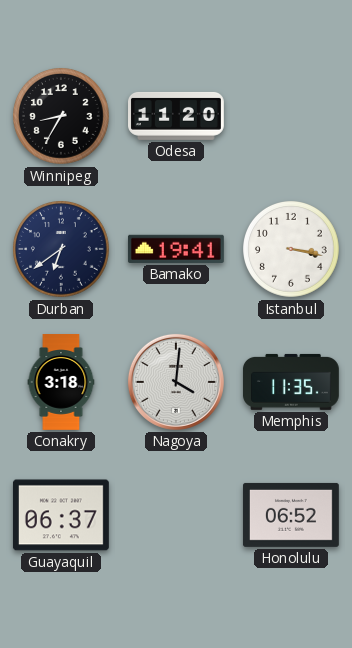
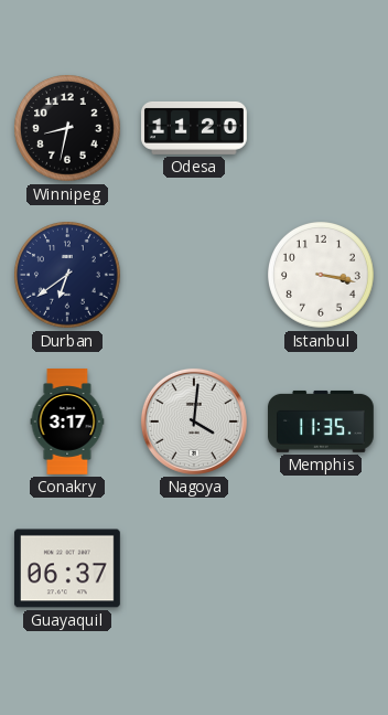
Winnipeg: 8:35 -> 8:32
Bamako: 19:41 -> none
Conakry: 3:18 -> 3:17
Honolulu: 06:52 -> none
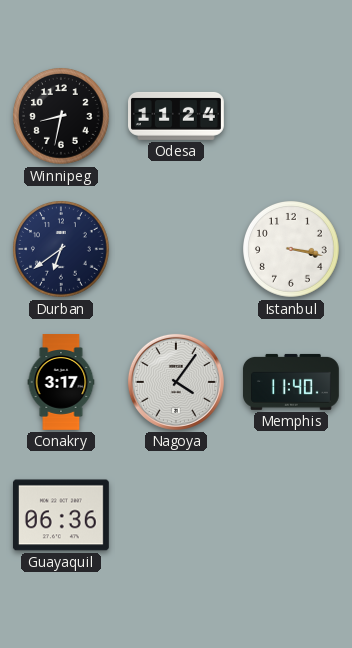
Odesa: 11:20 -> 11:24
Nagoya: 4:01 -> 4:06
Memphis: 11:35 -> 11:40
Guayaquil: 06:37 -> 06:36
